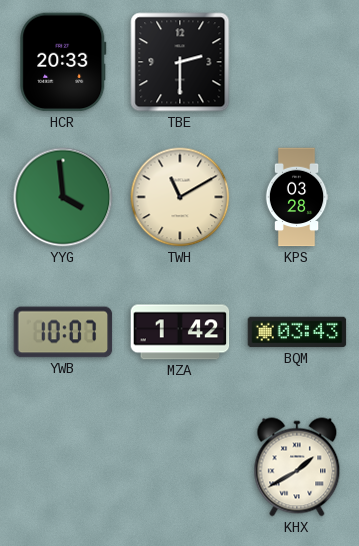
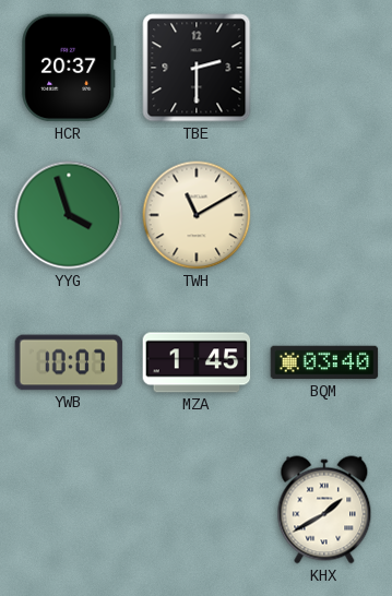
HCR: 20:33 -> 20:37
YYG: 3:59 -> 3:57
KPS: 03:28 -> none
MZA: 1:42 -> 1:45
BQM: 03:43 -> 03:40
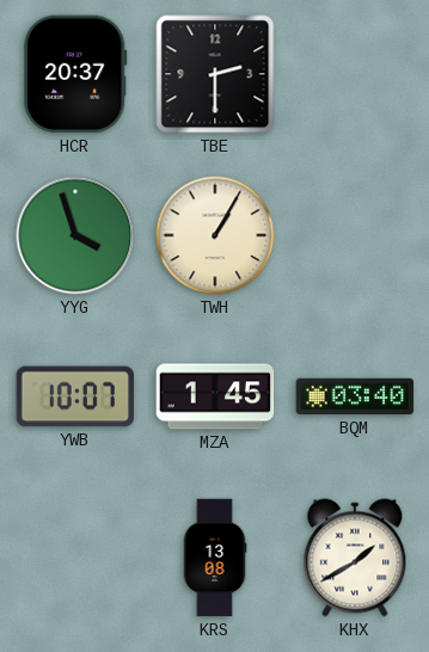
TWH: 11:10 -> 1:05
KRS: none -> 13:08
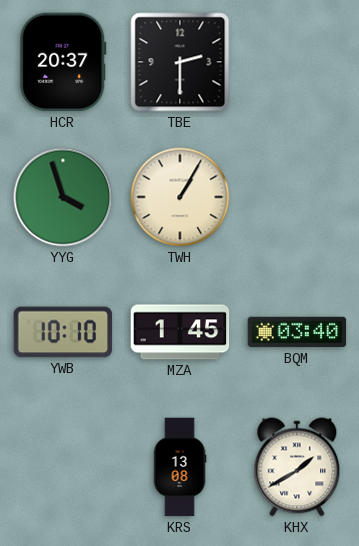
YWB: 10:07 -> 10:10
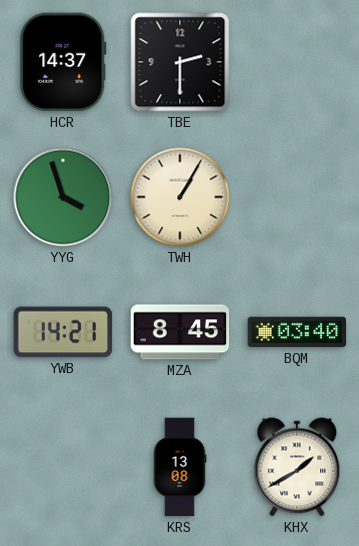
HCR: 20:37 -> 14:37
YWB: 10:10 -> 14:21
MZA: 1:45 -> 8:45
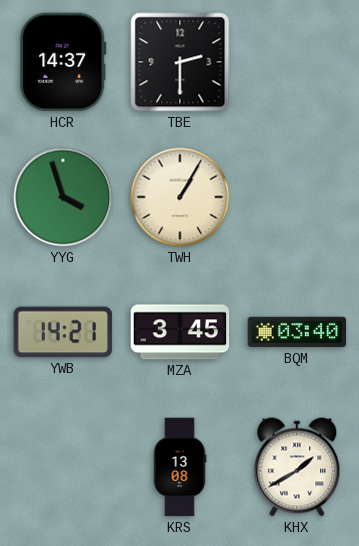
MZA: 8:45 -> 3:45
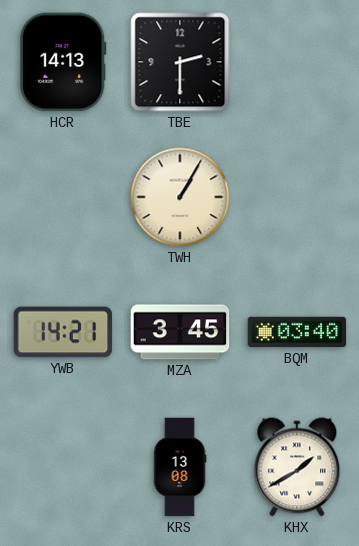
HCR: 14:37 -> 14:13
YYG: 3:57 -> none
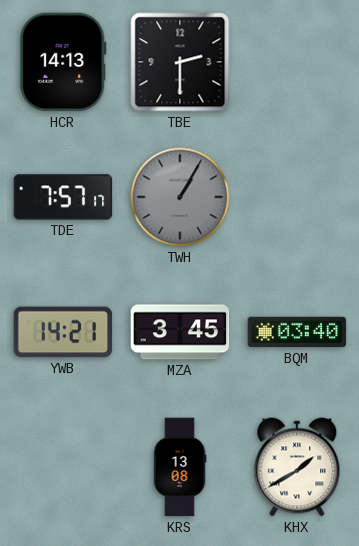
TDE: none -> 7:57
TWH dial: cream -> grey
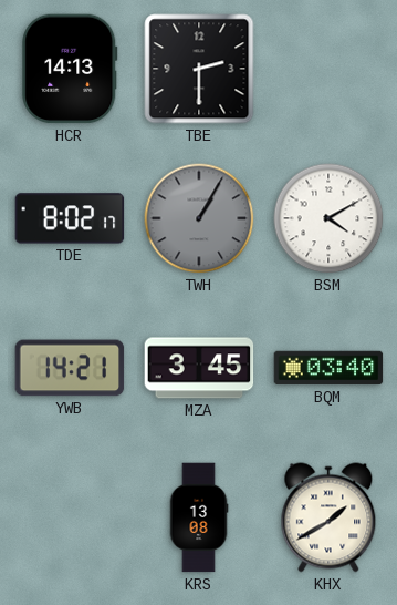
TDE: 7:57 -> 8:02
BSM: none -> 4:10
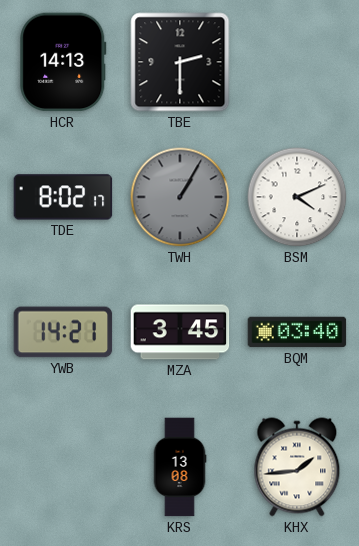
BSM: 4:10 -> 4:11
KHX: 1:40 -> 1:44
